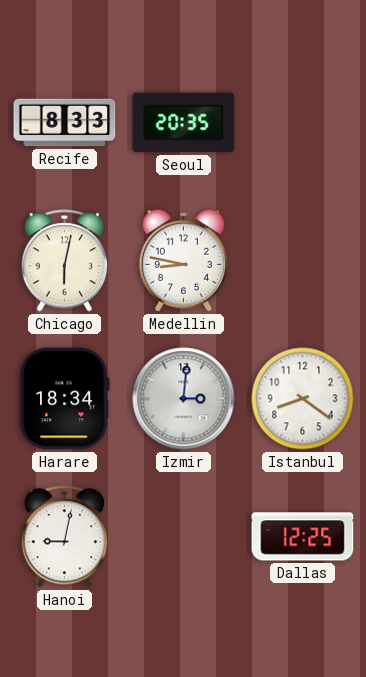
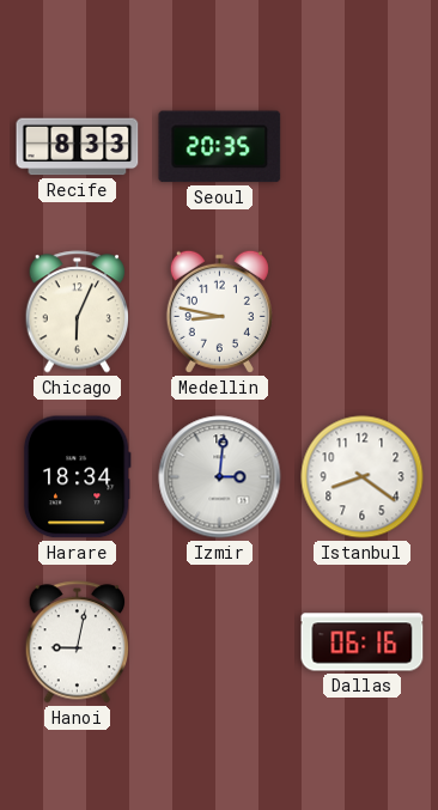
Chicago: 6:02 -> 6:04
Dallas: 12:25 -> 06:16
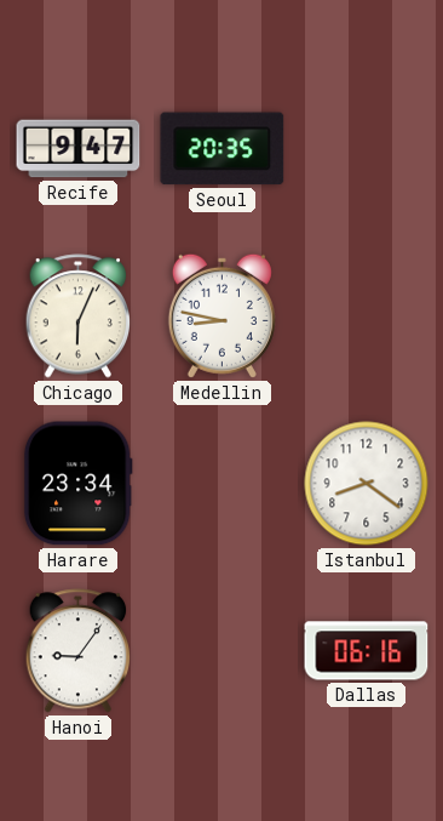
Recife: 8:33 -> 9:47
Harare: 18:34 -> 23:34
Izmir: 3:01 -> none
Hanoi: 9:02 -> 9:06
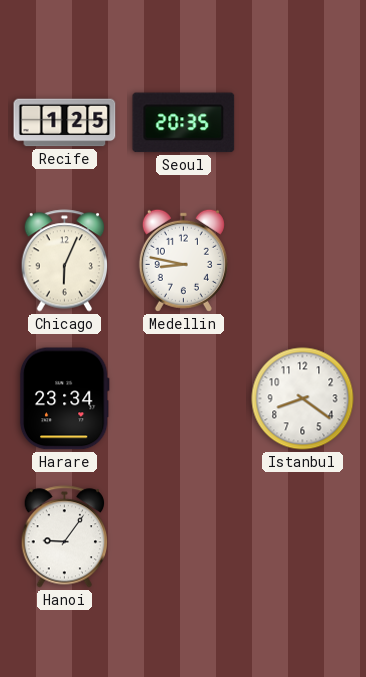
Recife: 9:47 -> 1:25
Dallas: 06:16 -> none
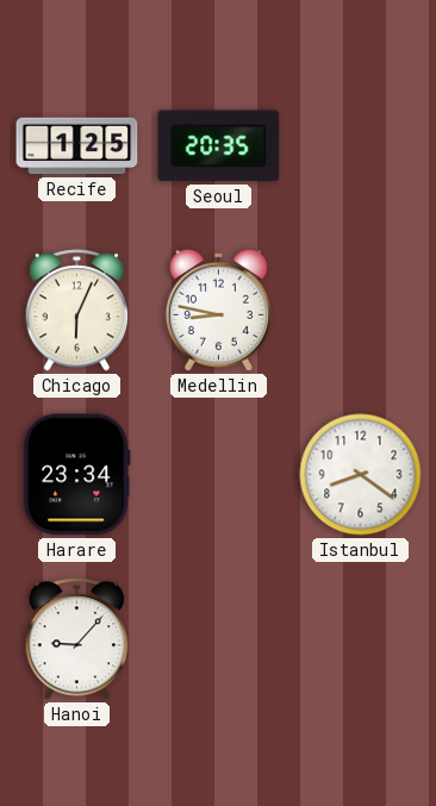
Hanoi: 9:06 -> 9:07
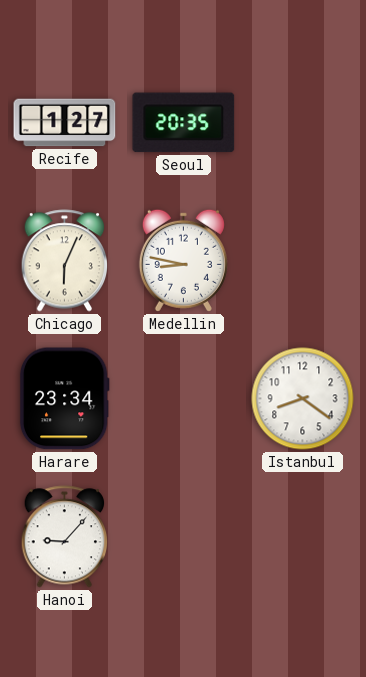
Recife: 1:25 -> 1:27
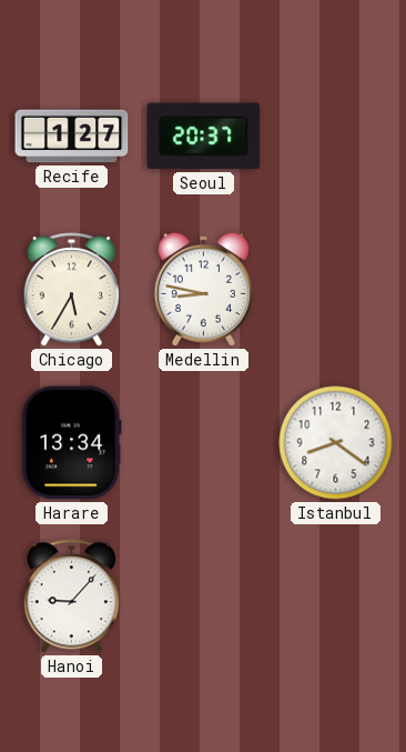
Seoul: 20:35 -> 20:37
Chicago: 6:04 -> 5:35
Harare: 23:34 -> 13:34
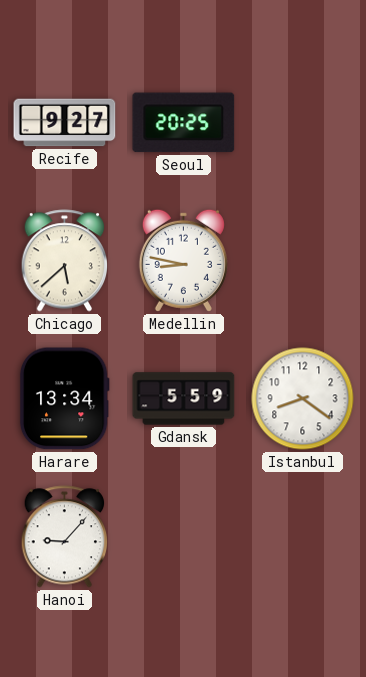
Recife: 1:27 -> 9:27
Seoul: 20:37 -> 20:25
Chicago: 5:35 -> 5:38
Gdansk: none -> 5:59
